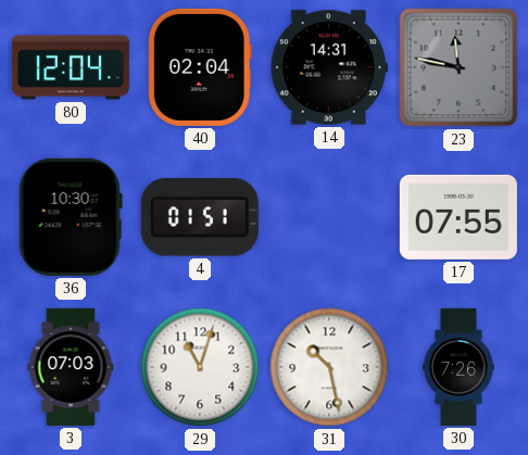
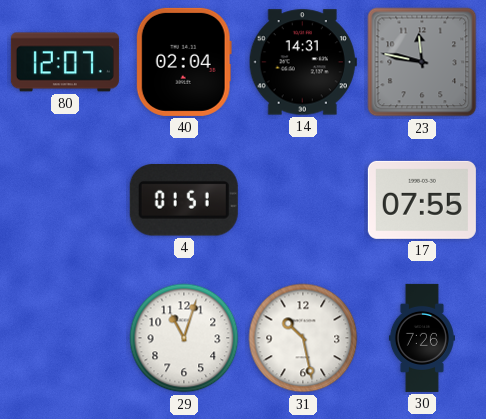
80: 12:04 -> 12:07
36: 10:30 -> none
3: 07:03 -> none
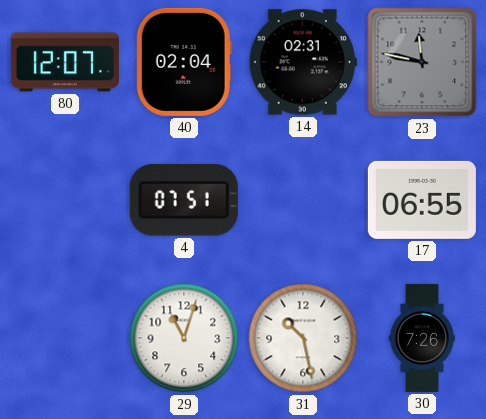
14: 14:31 -> 02:31
4: 01:51 -> 07:51
17: 07:55 -> 06:55
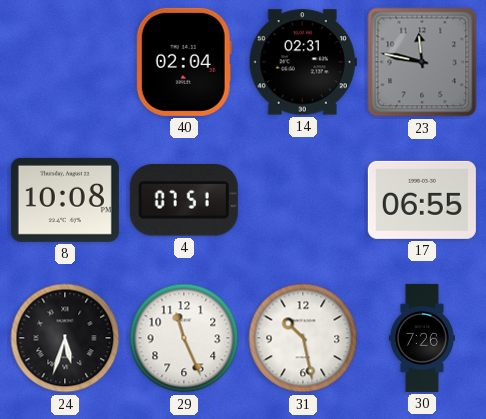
80: 12:07 -> none
8: none -> 10:08
24: none -> 5:33
29: 11:03 -> 11:26
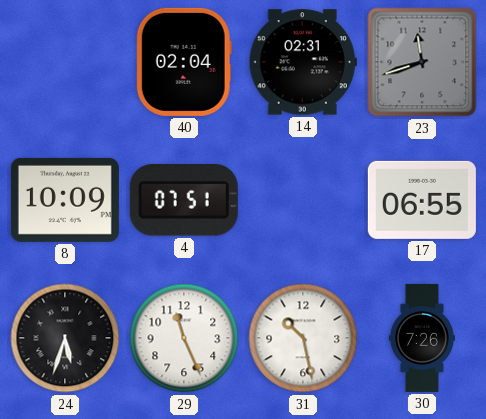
23: 11:47 -> 11:42
8: 10:08 -> 10:09
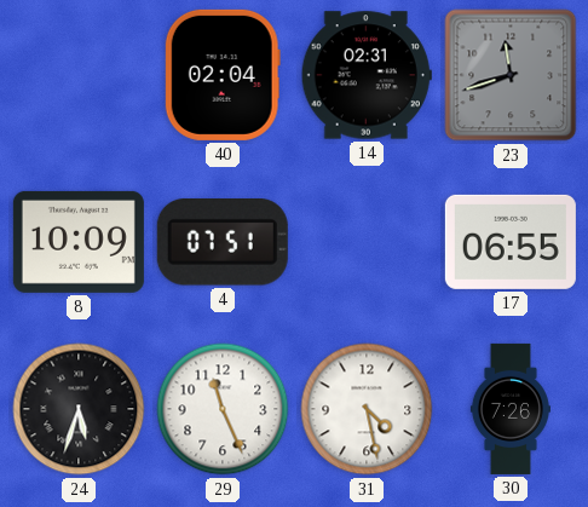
31: 10:28 -> 4:28
